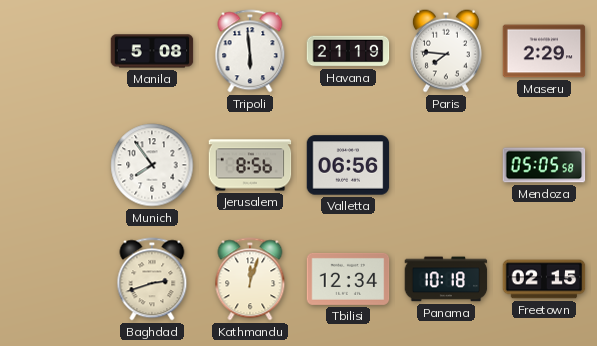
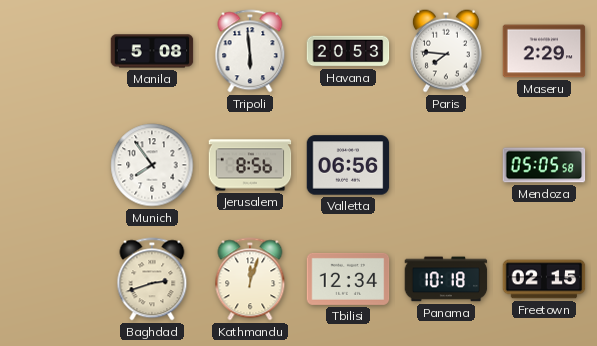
Havana: 21:19 -> 20:53
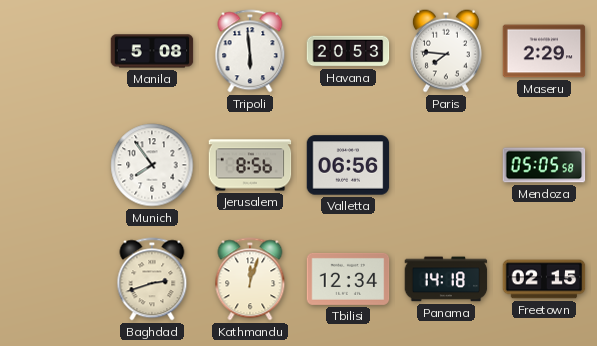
Panama: 10:18 -> 14:18
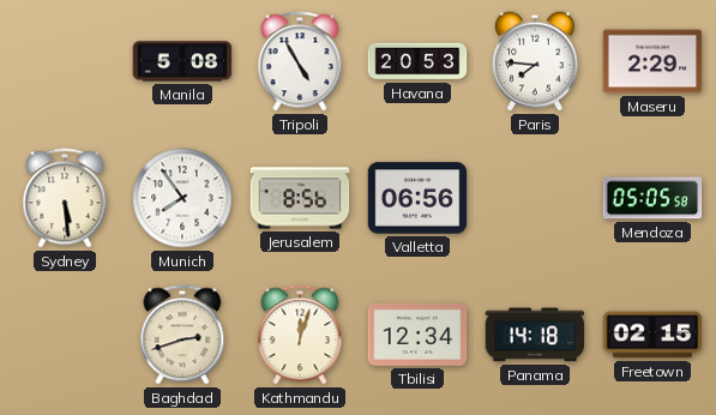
Tripoli: 5:59 -> 4:55
Sydney: none -> 5:29
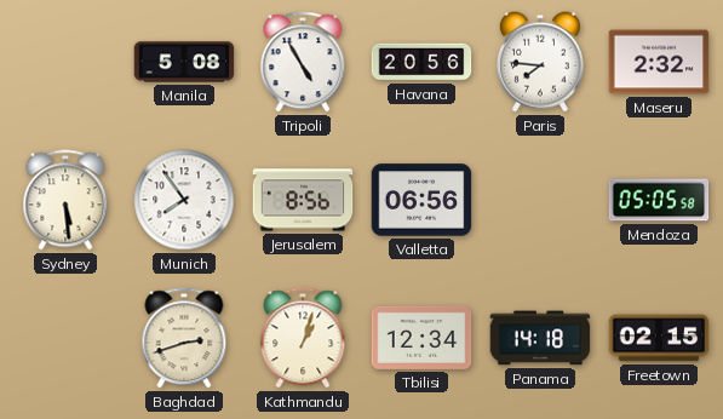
Havana: 20:53 -> 20:56
Maseru: 2:29 -> 2:32
Kathmandu: 12:03 -> 1:03
